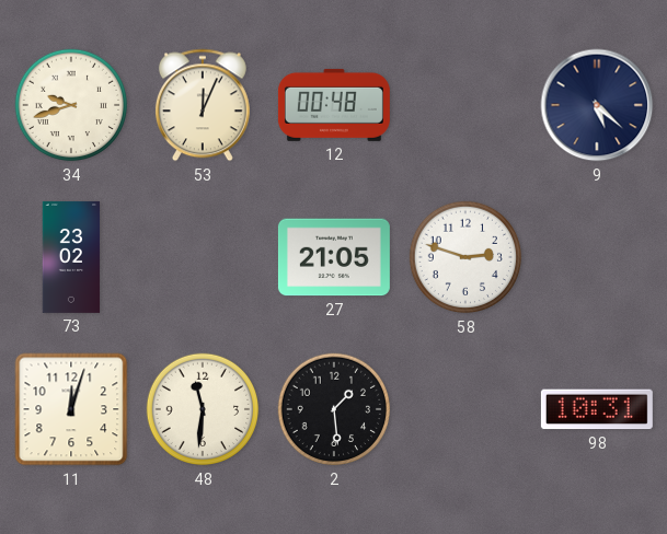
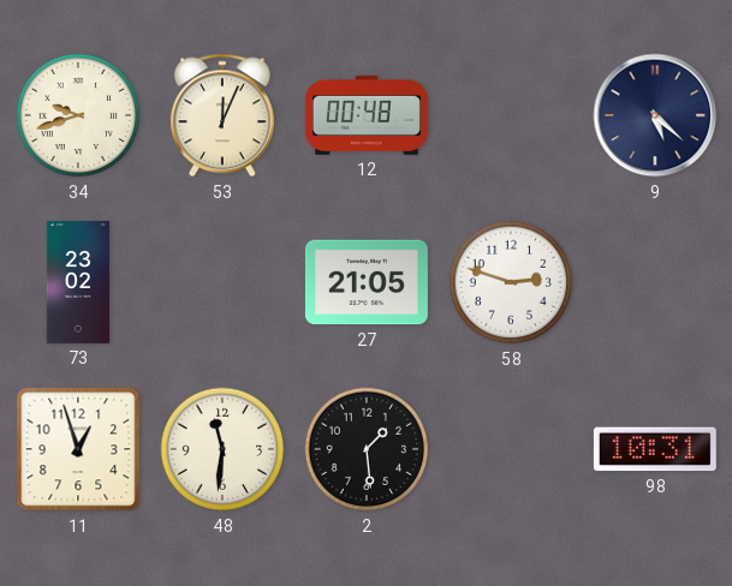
11: 12:03 -> 12:57
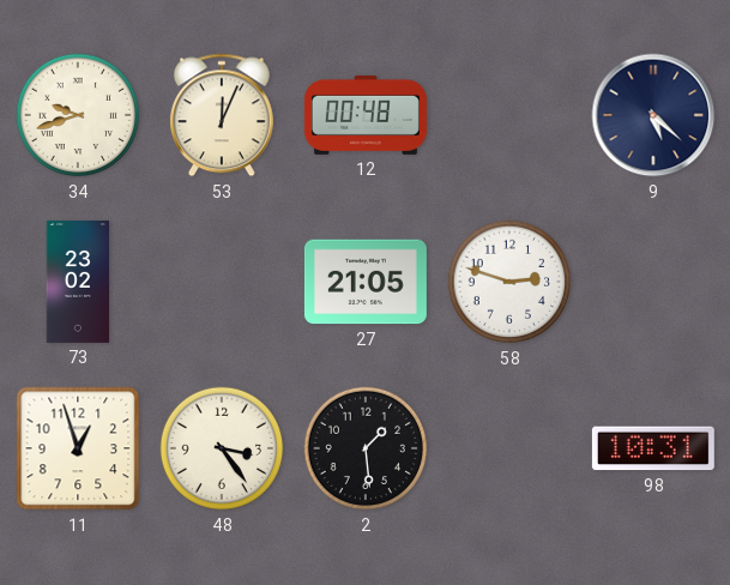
48: 11:31 -> 3:24
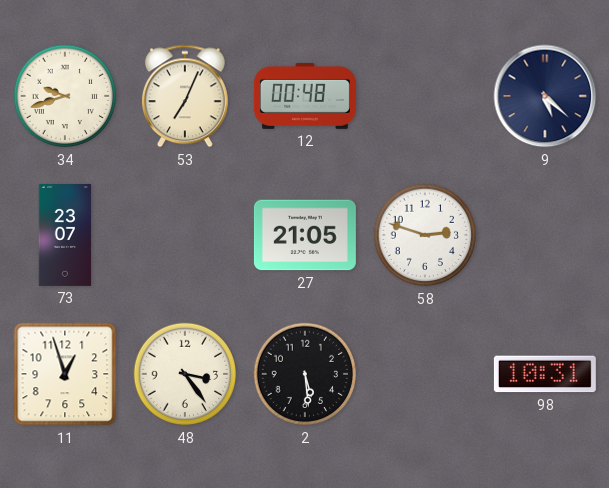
53: 12:04 -> 7:04
73: 23:02 -> 23:07
2: 1:29 -> 5:29
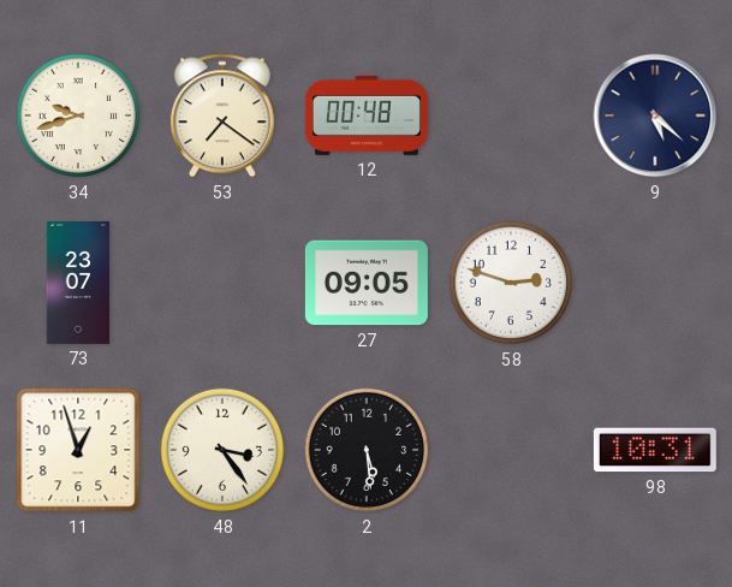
53: 7:04 -> 7:21
27: 21:05 -> 09:05
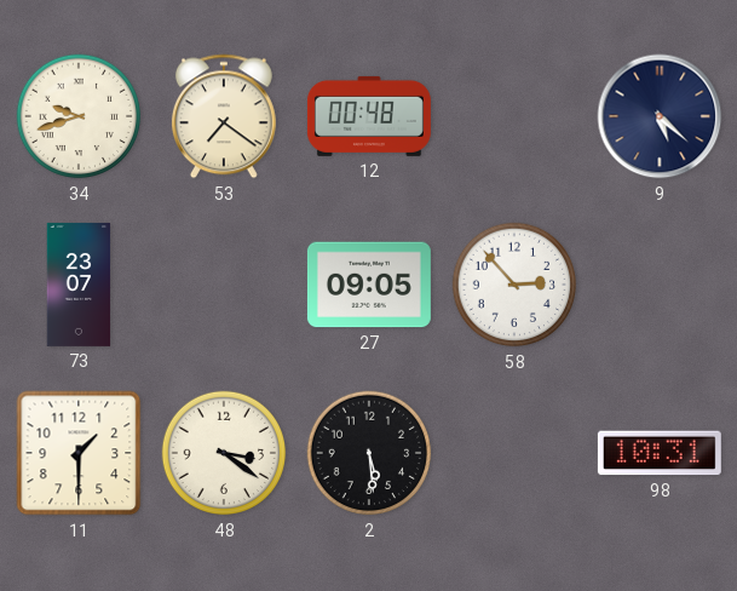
58: 2:48 -> 2:53
11: 12:57 -> 1:30
48: 3:24 -> 3:21
